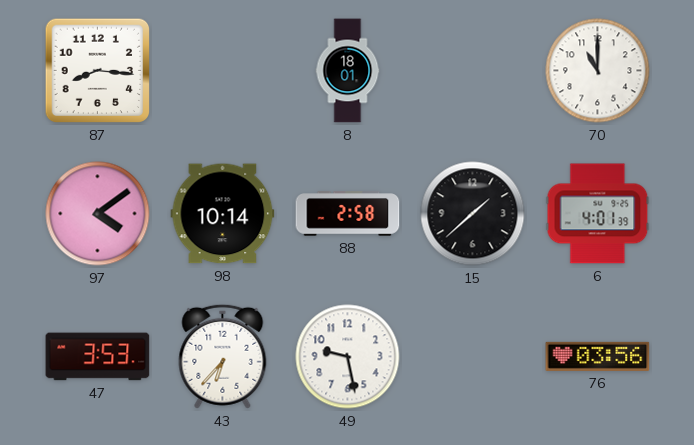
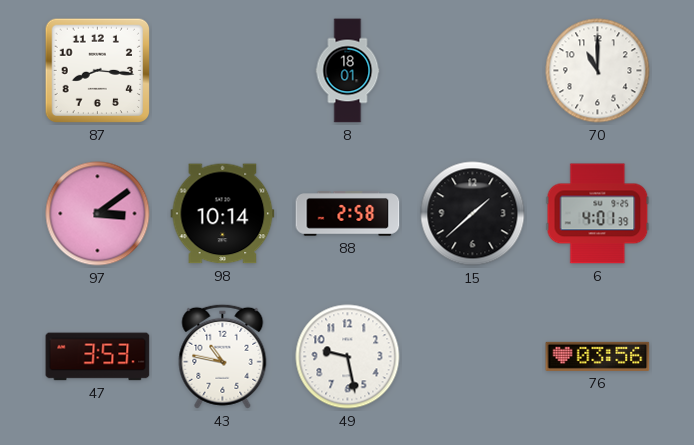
97: 4:09 -> 3:09
43: 6:37 -> 10:47
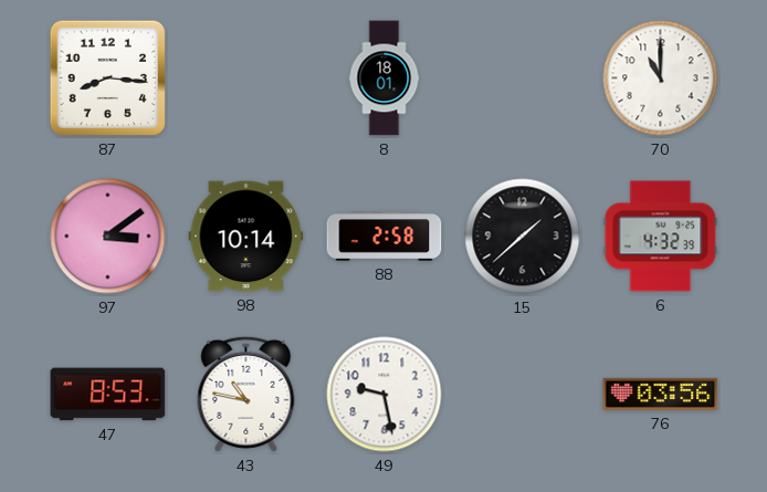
6: 4:01 -> 4:32
47: 3:53 -> 8:53
